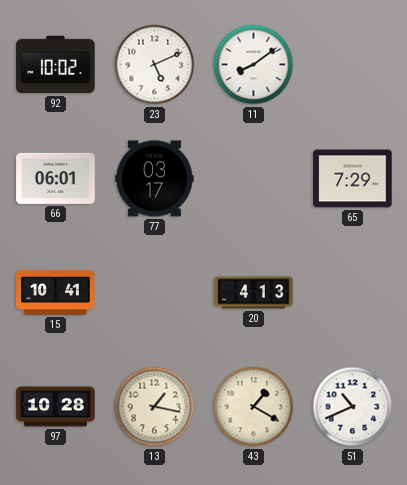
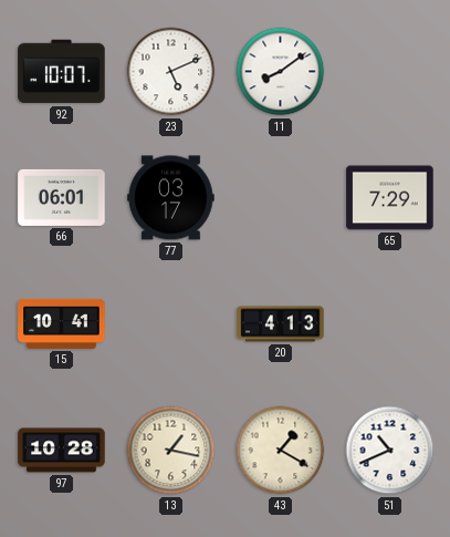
92: 10:02 -> 10:07
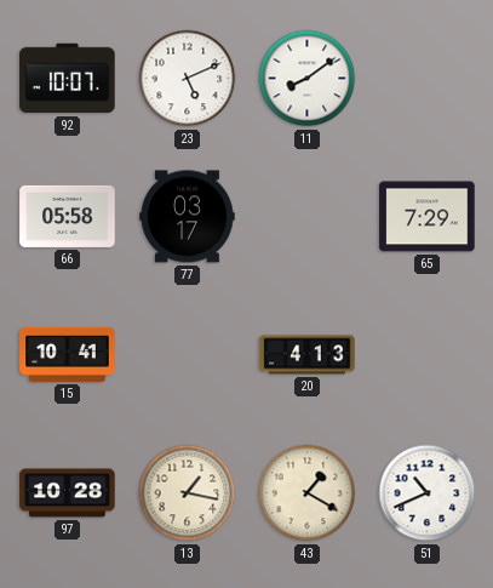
66: 06:01 -> 05:58
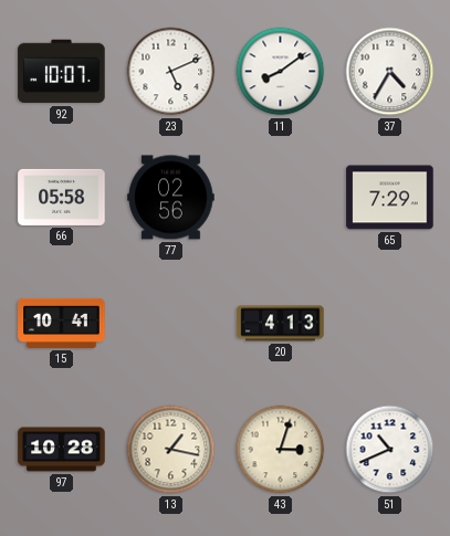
37: none -> 4:35
77: 03:17 -> 02:56
43: 1:20 -> 3:03
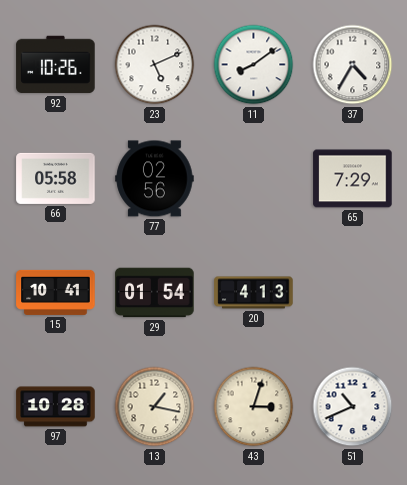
92: 10:07 -> 10:26
29: none -> 01:54
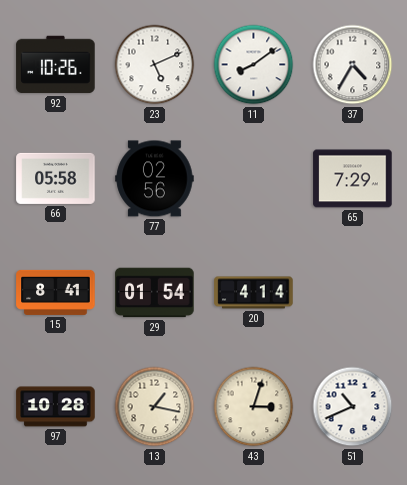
15: 10:41 -> 8:41
20: 4:13 -> 4:14
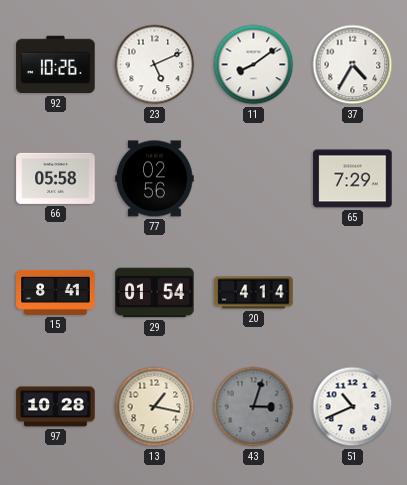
43 dial: cream -> grey
